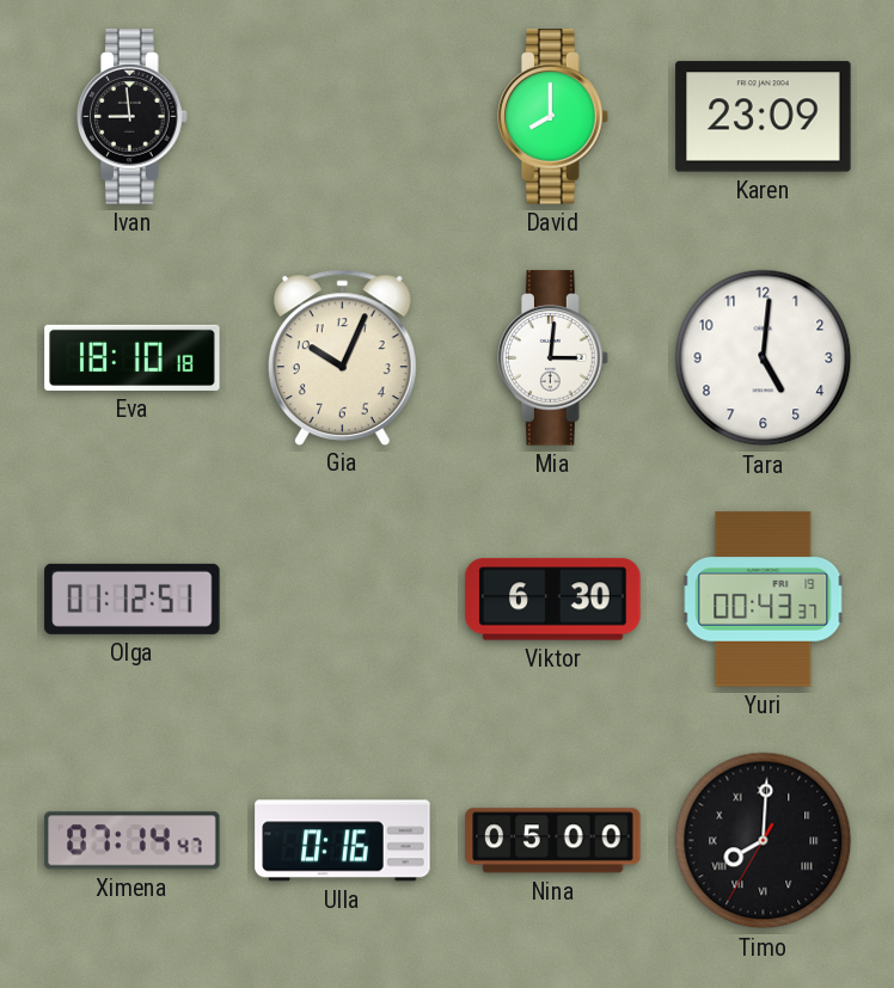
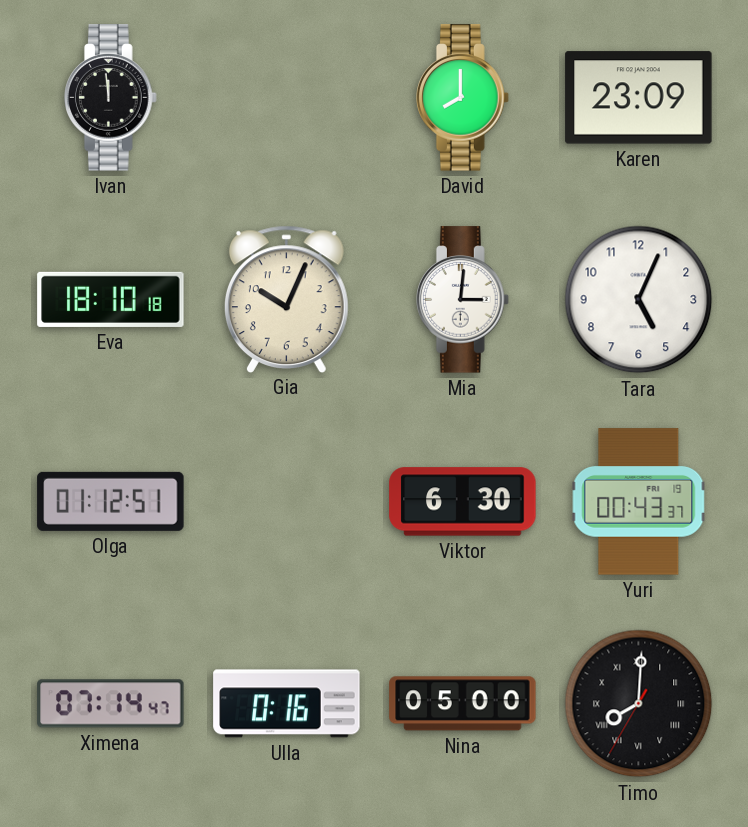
Ivan: 8:59 -> 11:59
Tara: 5:01 -> 5:04
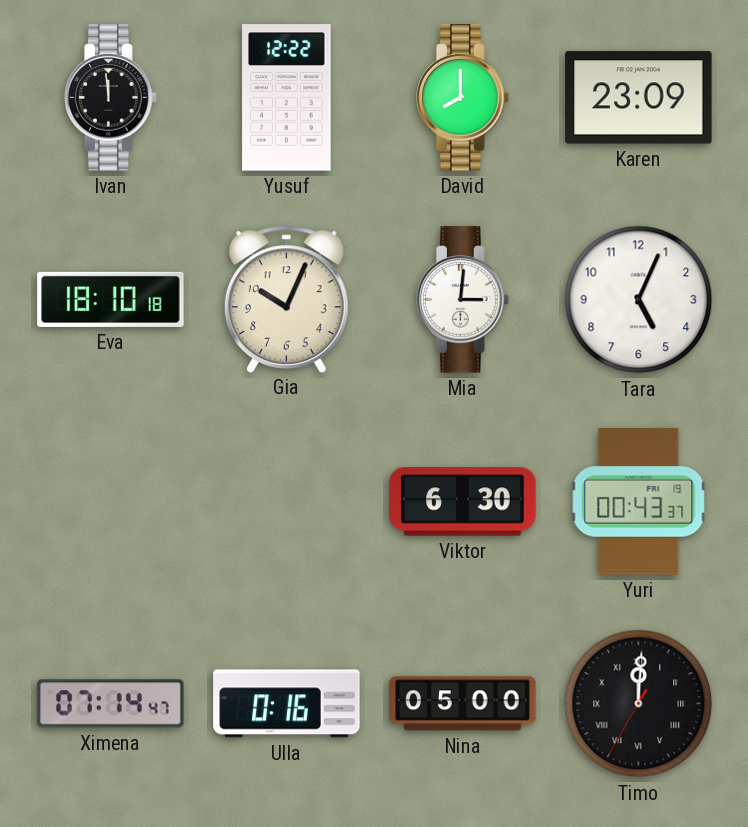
Yusuf: none -> 12:22
Olga: 01:12 -> none
Timo: 8:00 -> 12:00
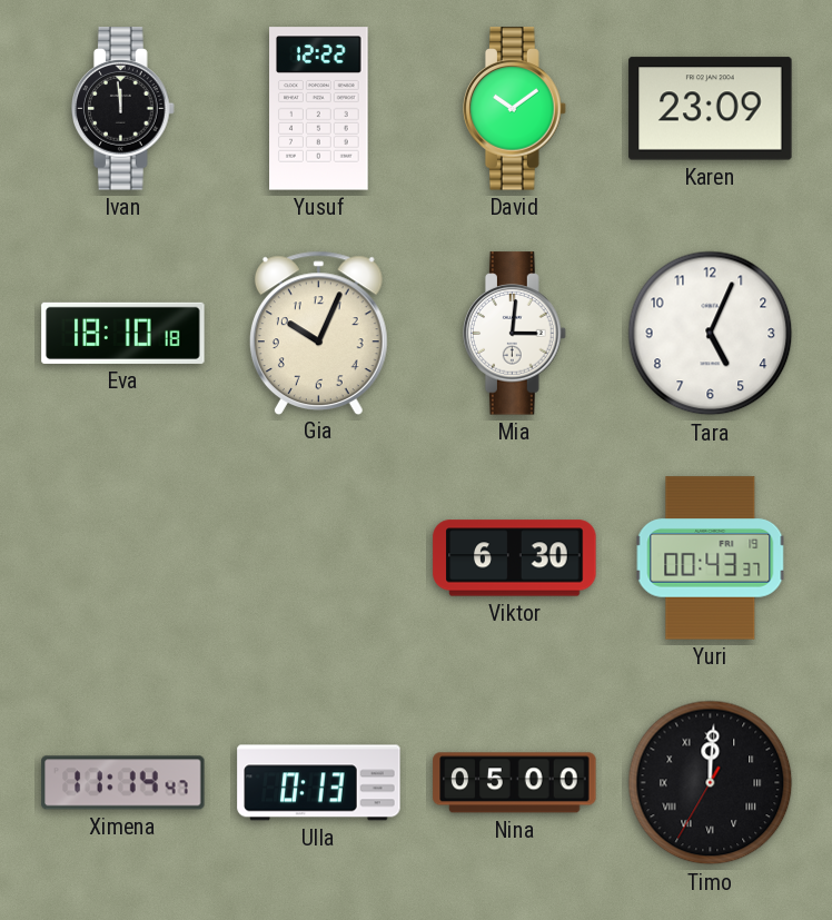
David: 8:00 -> 10:09
Ximena: 07:14 -> 11:14
Ulla: 0:16 -> 0:13
